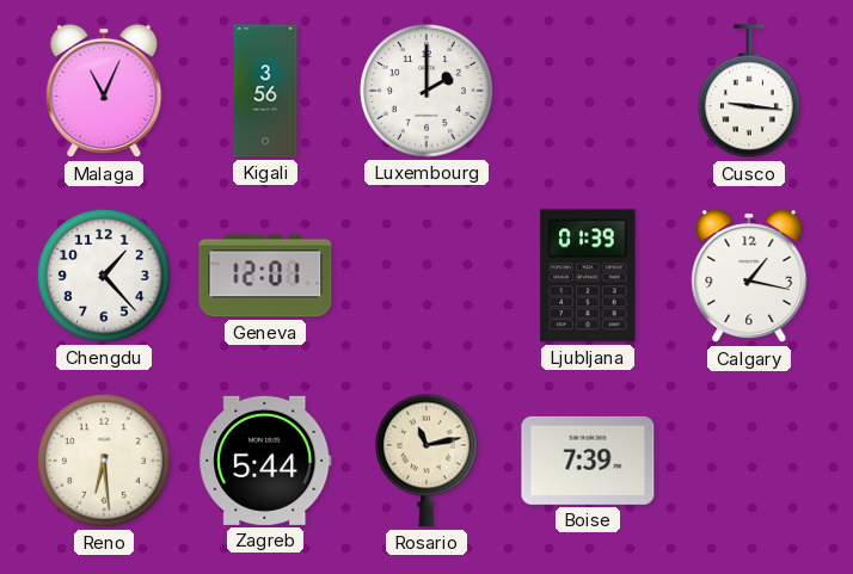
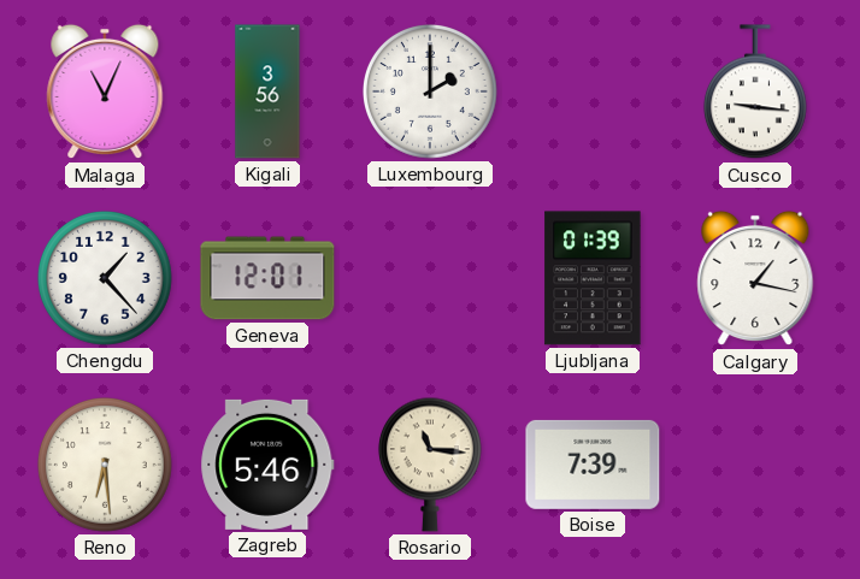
Zagreb: 5:44 -> 5:46
Rosario: 11:13 -> 11:16
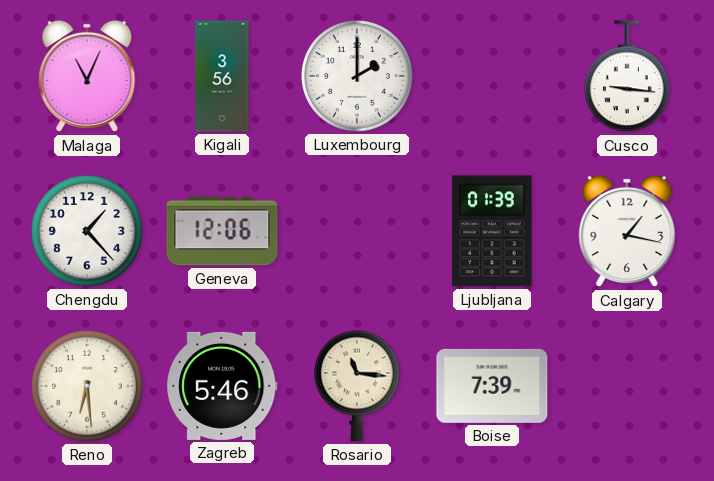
Geneva: 12:01 -> 12:06
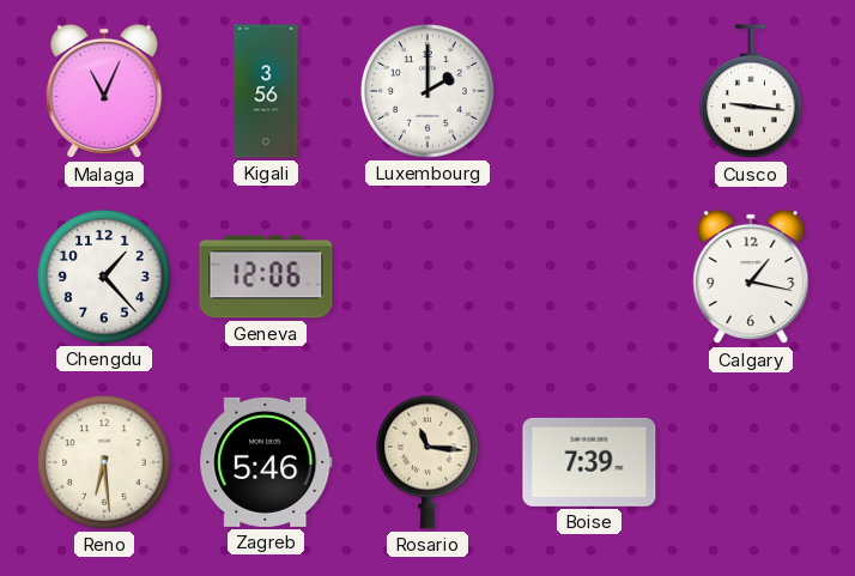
Ljubljana: 01:39 -> none
